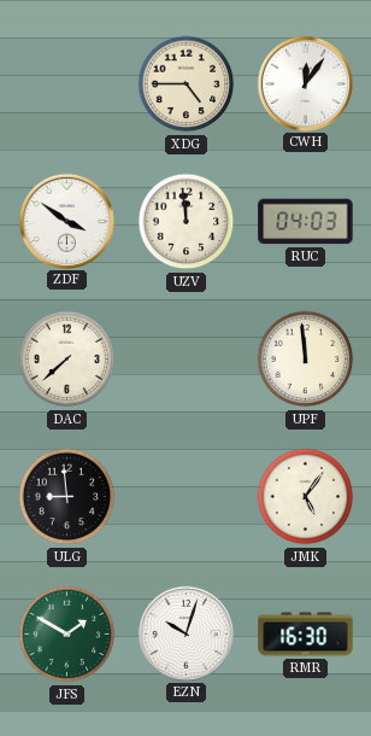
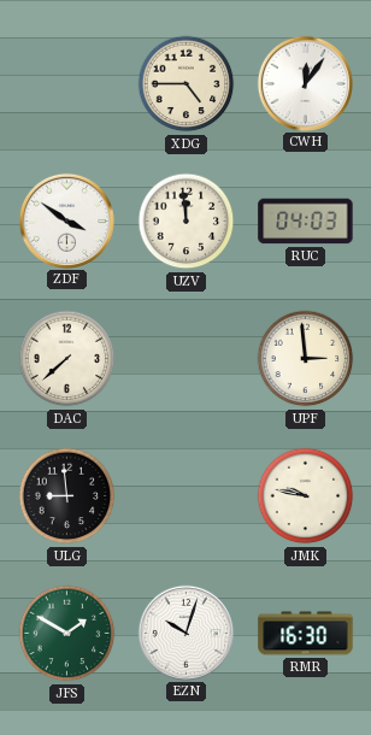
UPF: 11:59 -> 2:59
JMK: 5:06 -> 9:47
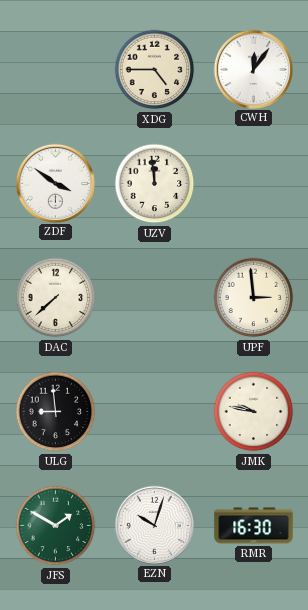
RUC: 04:03 -> none
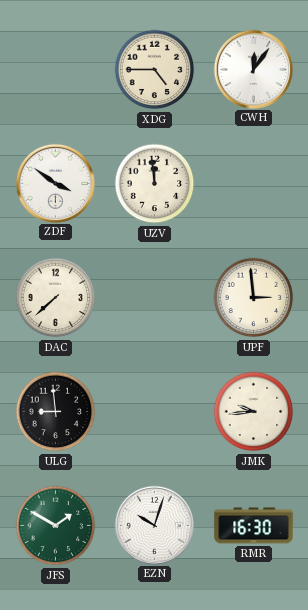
JMK: 9:47 -> 9:44
